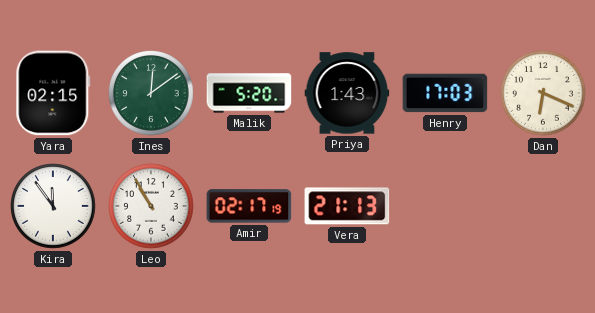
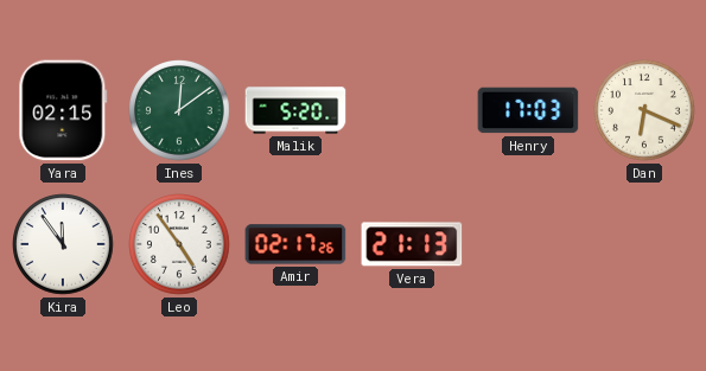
Priya: 1:43 -> none
Leo: 10:55 -> 4:54
Amir: 02:17:19 -> 02:17:26
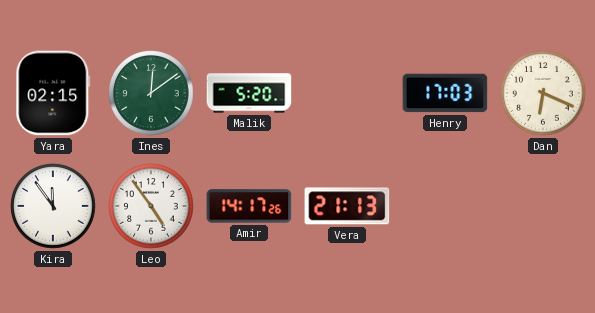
Amir: 02:17 -> 14:17
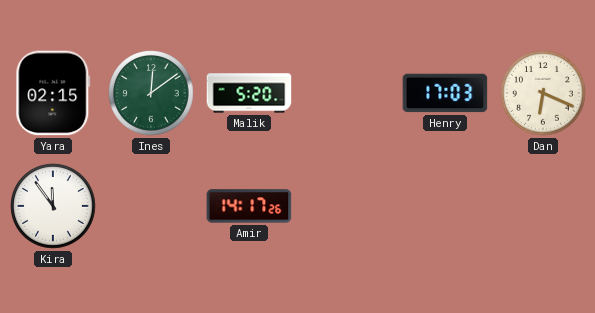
Leo: 4:54 -> none
Vera: 21:13 -> none
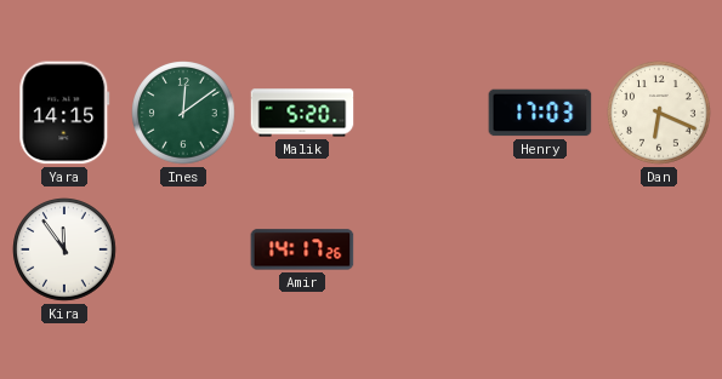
Yara: 02:15 -> 14:15
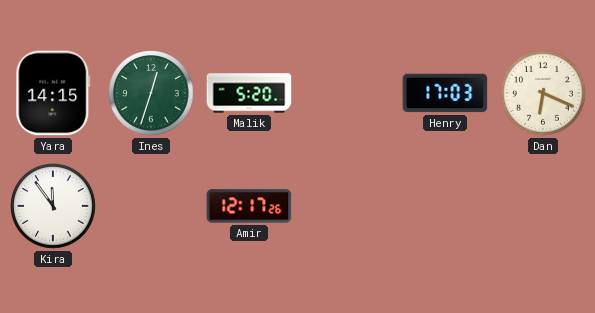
Ines: 12:09 -> 12:33
Amir: 14:17 -> 12:17
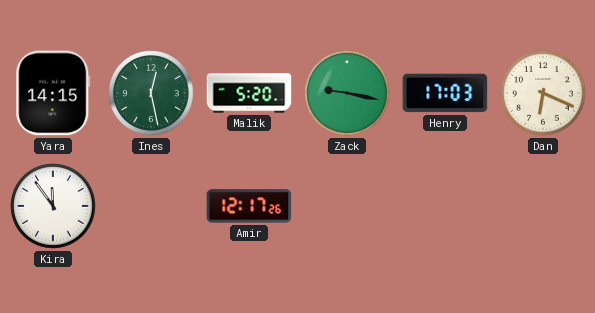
Ines: 12:33 -> 12:28
Zack: none -> 9:17
